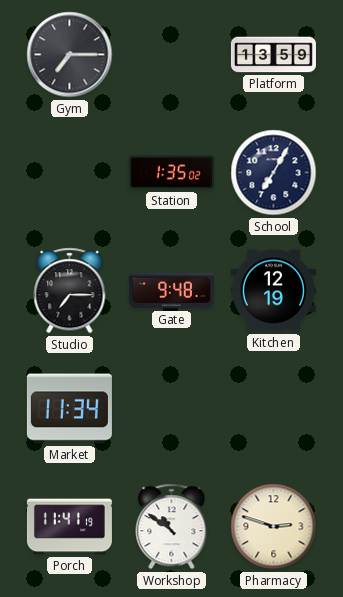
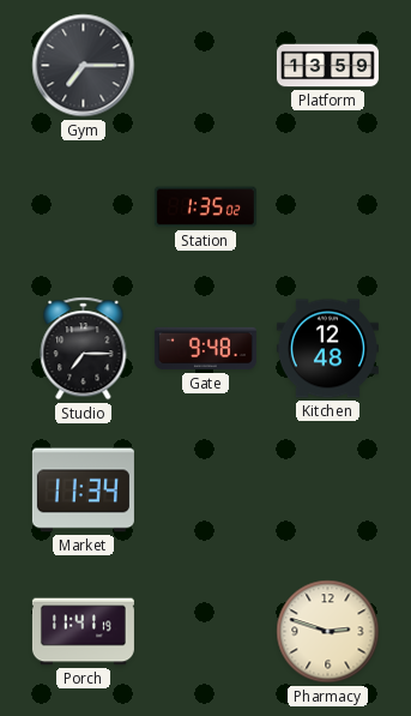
School: 7:05 -> none
Kitchen: 12:19 -> 12:48
Workshop: 10:51 -> none
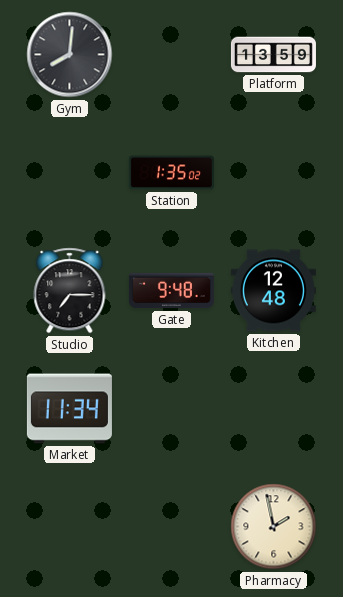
Gym: 7:15 -> 8:01
Porch: 11:41 -> none
Pharmacy: 2:48 -> 1:58
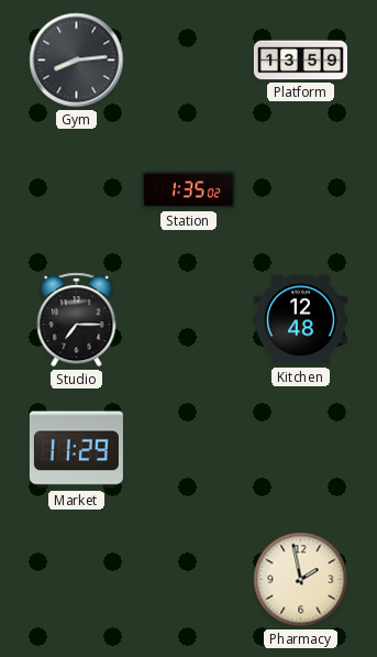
Gym: 8:01 -> 8:14
Gate: 9:48 -> none
Market: 11:34 -> 11:29
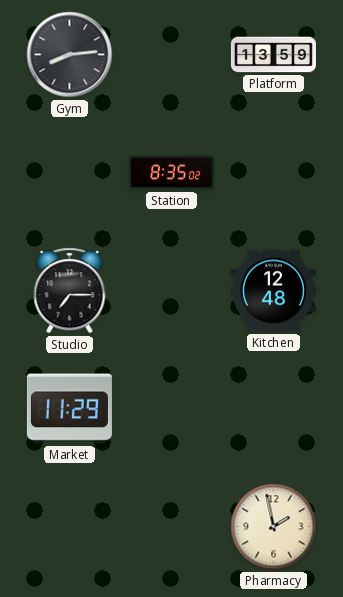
Station: 1:35 -> 8:35
